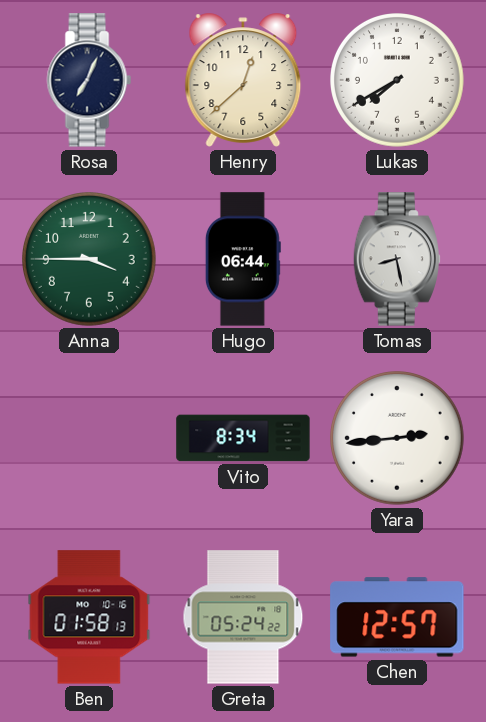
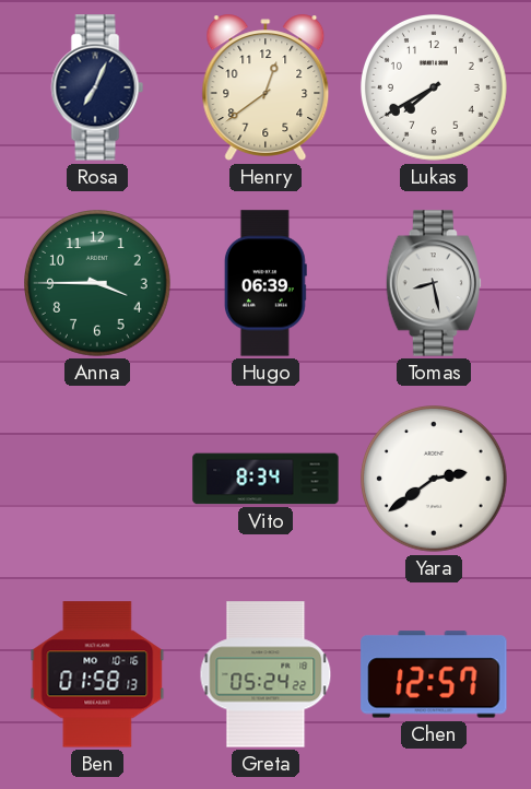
Henry: 12:38 -> 12:39
Hugo: 06:44 -> 06:39
Yara: 2:44 -> 2:39
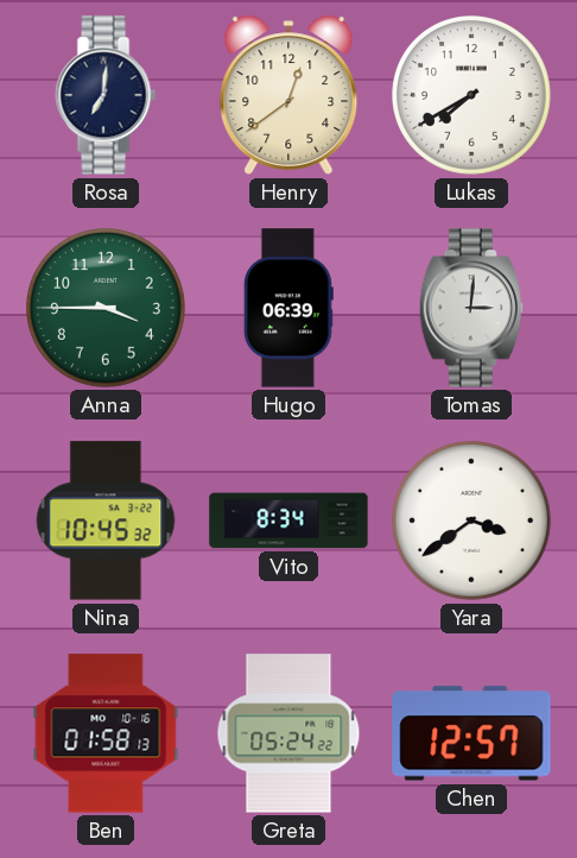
Rosa: 7:04 -> 7:01
Tomas: 8:28 -> 3:01
Nina: none -> 10:45
Yara: 2:39 -> 3:39
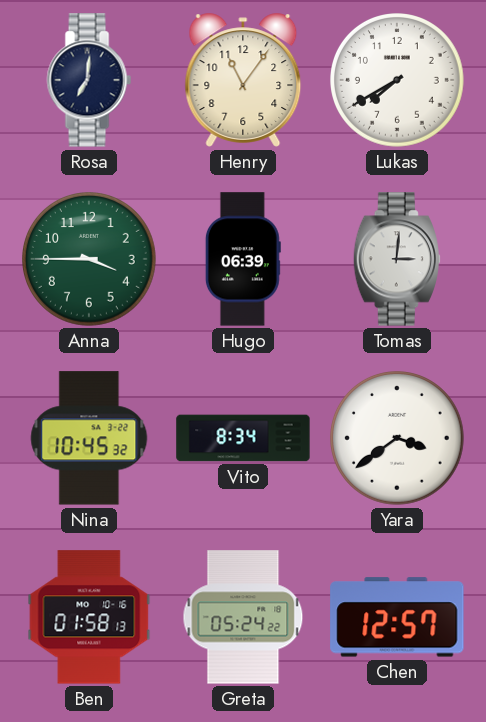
Henry: 12:39 -> 11:06
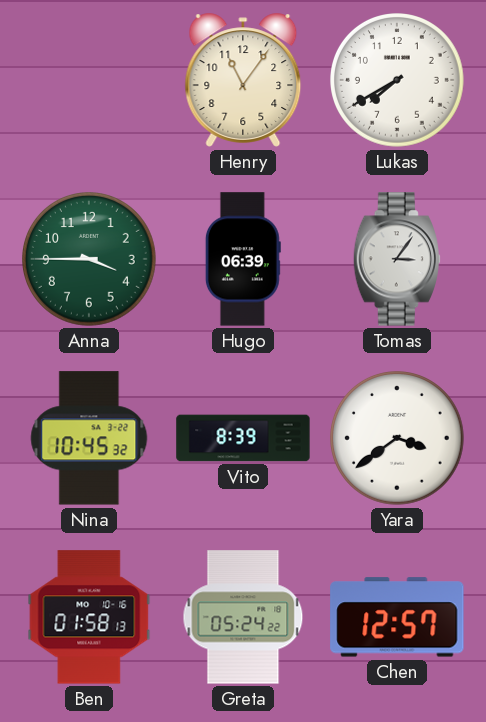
Rosa: 7:01 -> none
Tomas: 3:01 -> 3:06
Vito: 8:34 -> 8:39
